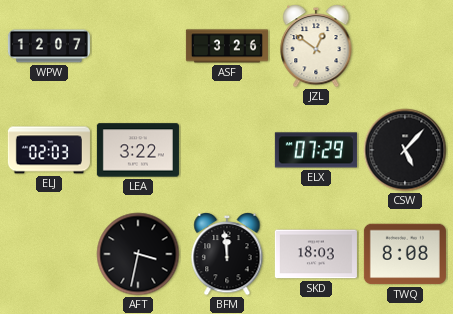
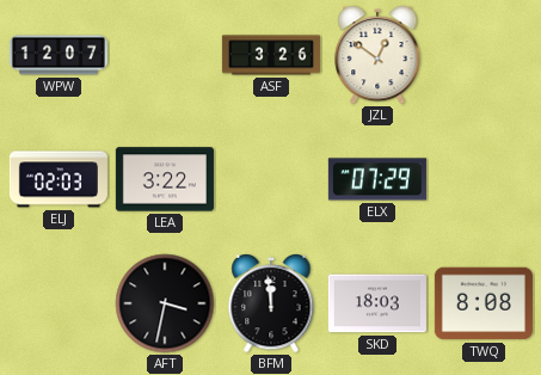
CSW: 5:07 -> none
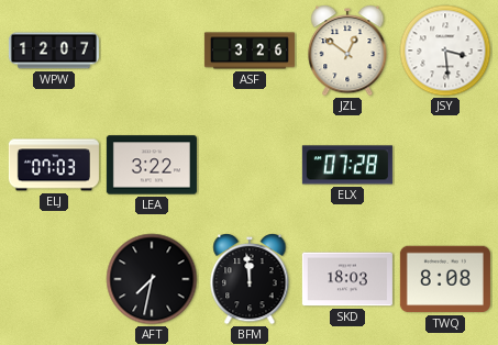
JSY: none -> 3:29
ELJ: 02:03 -> 07:03
ELX: 07:29 -> 07:28
AFT: 3:32 -> 7:32
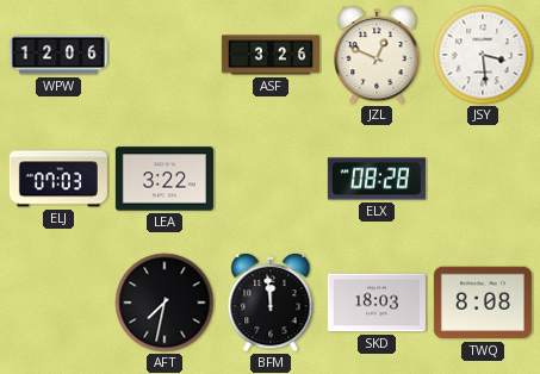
WPW: 12:07 -> 12:06
JZL: 12:51 -> 12:49
ELX: 07:28 -> 08:28
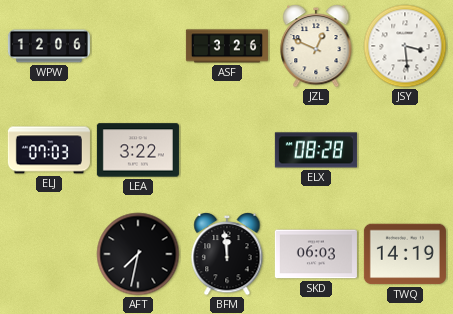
SKD: 18:03 -> 06:03
TWQ: 8:08 -> 14:19
